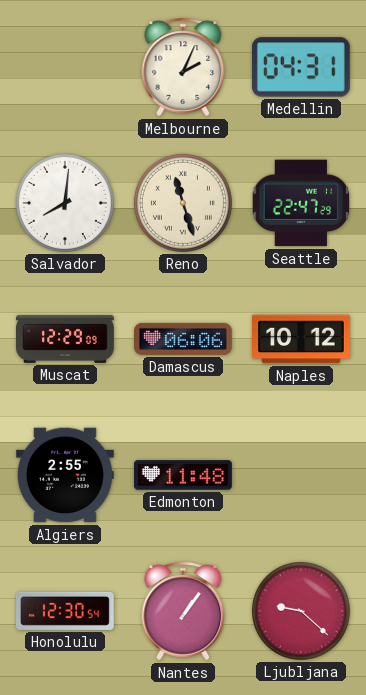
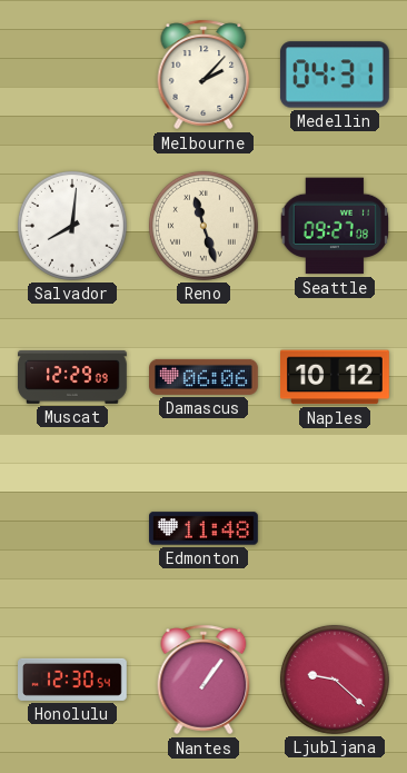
Melbourne: 2:04 -> 2:07
Seattle: 22:47 -> 09:27
Algiers: 2:55 -> none
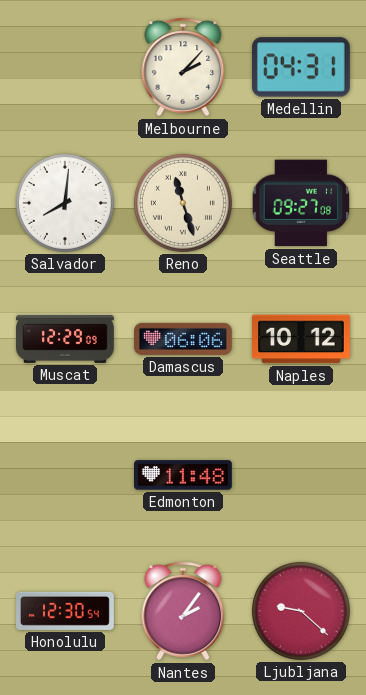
Nantes: 1:06 -> 2:06
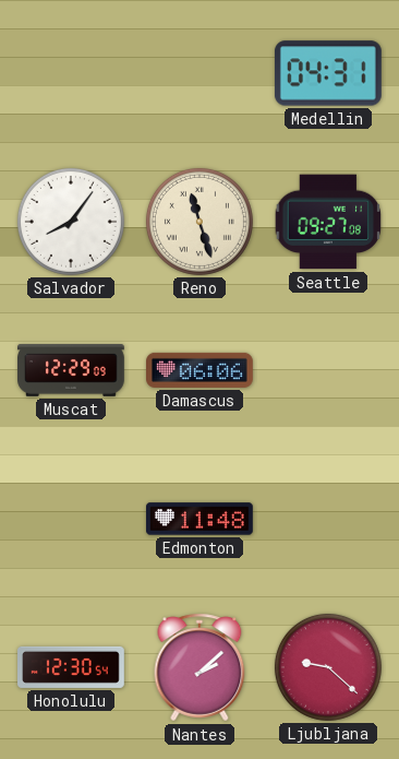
Melbourne: 2:07 -> none
Salvador: 8:01 -> 8:06
Naples: 10:12 -> none
Nantes: 2:06 -> 2:08
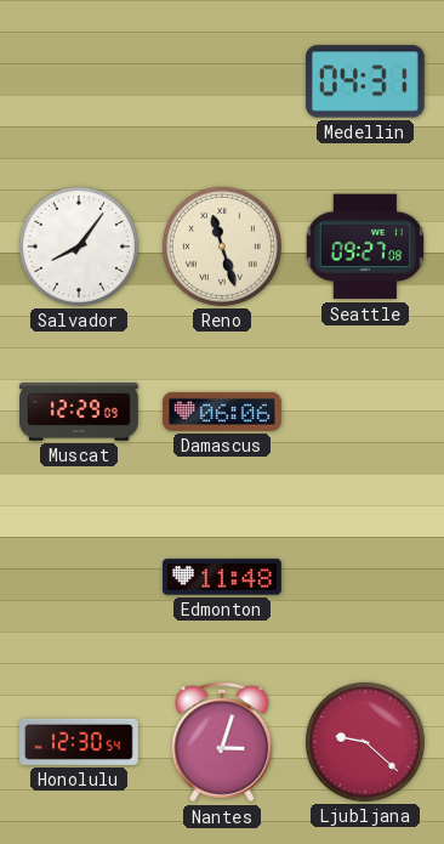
Nantes: 2:08 -> 3:03
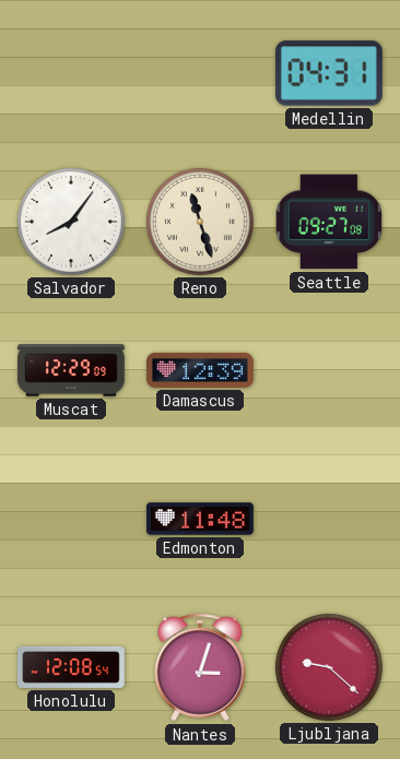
Damascus: 06:06 -> 12:39
Honolulu: 12:30 -> 12:08
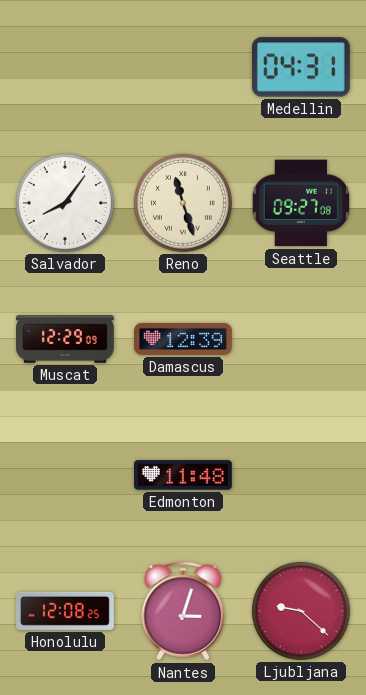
Honolulu: 12:08:54 -> 12:08:25
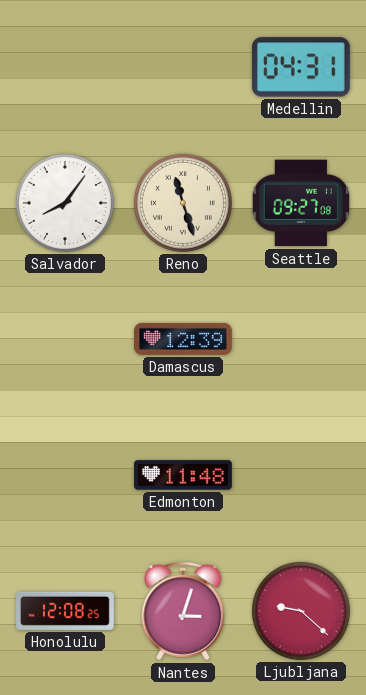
Muscat: 12:29 -> none
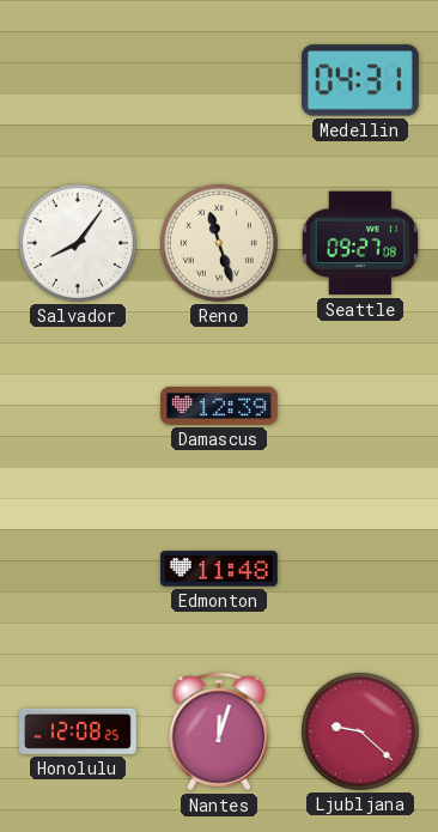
Nantes: 3:03 -> 12:03
